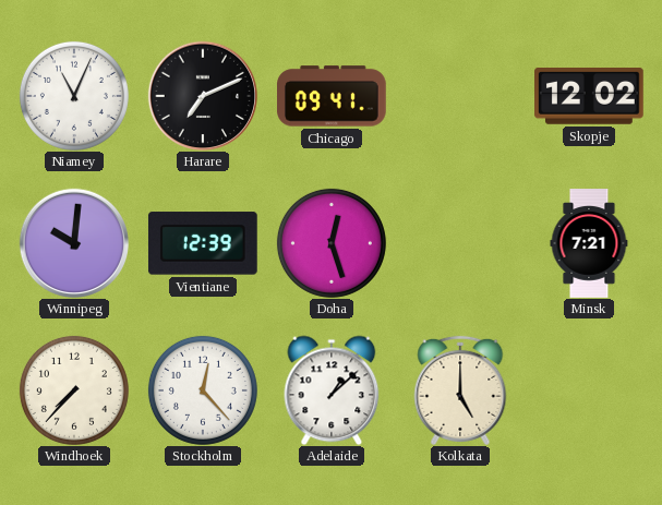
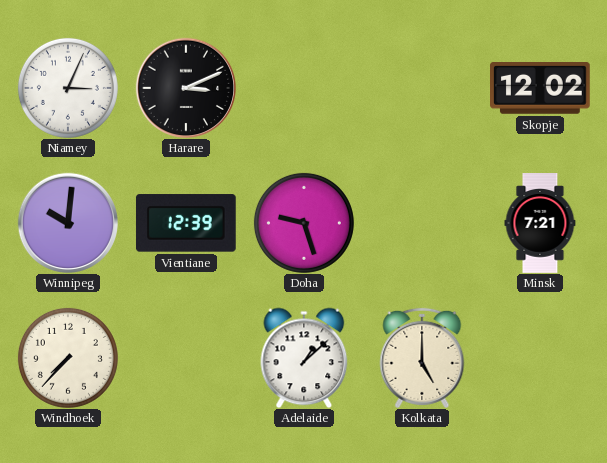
Niamey: 11:04 -> 3:04
Harare: 7:11 -> 3:11
Chicago: 09:41 -> none
Doha: 12:27 -> 9:27
Stockholm: 12:23 -> none
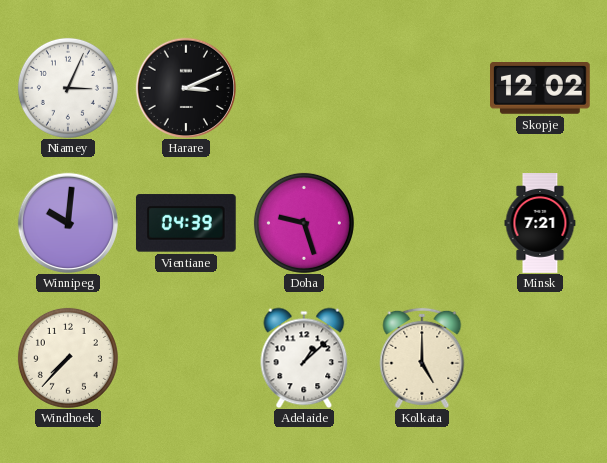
Vientiane: 12:39 -> 04:39
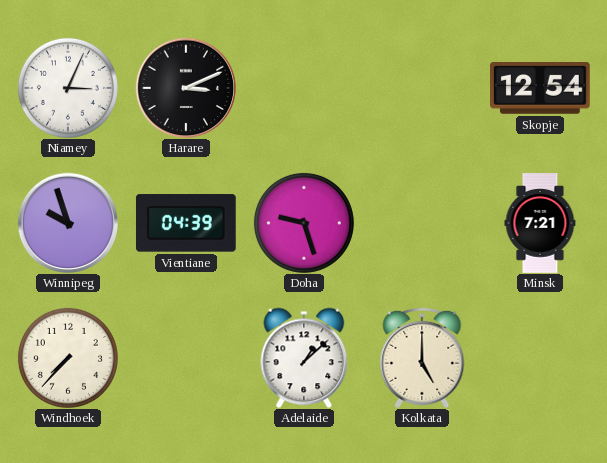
Skopje: 12:02 -> 12:54
Winnipeg: 10:01 -> 9:57
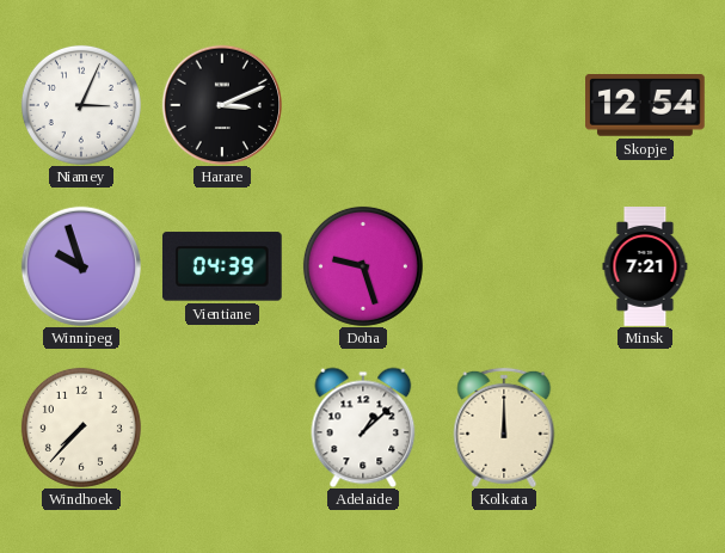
Kolkata: 5:00 -> 12:00
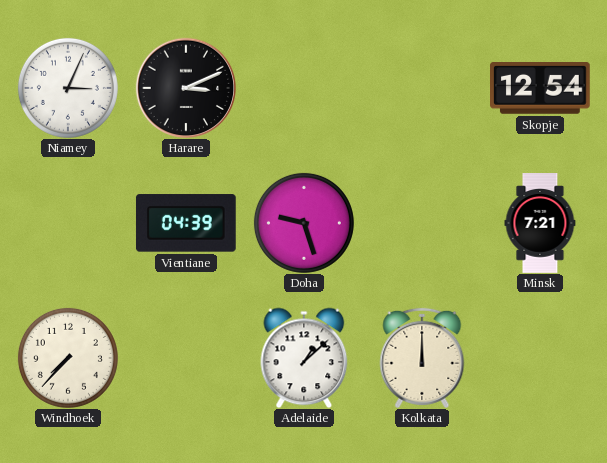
Winnipeg: 9:57 -> none
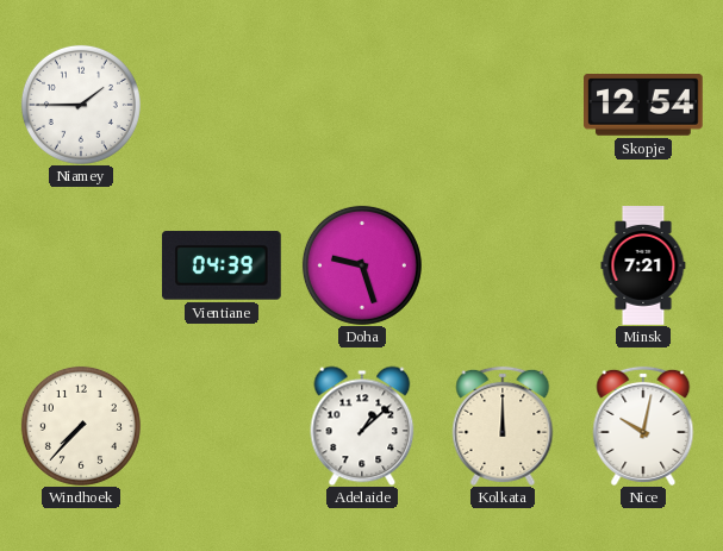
Niamey: 3:04 -> 1:45
Harare: 3:11 -> none
Nice: none -> 10:02
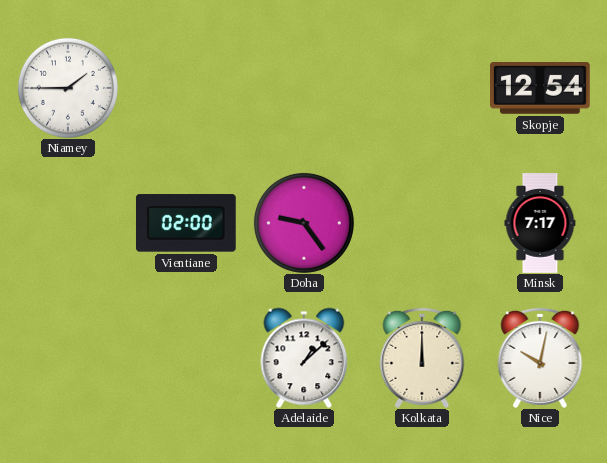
Vientiane: 04:39 -> 02:00
Doha: 9:27 -> 9:24
Minsk: 7:21 -> 7:17
Windhoek: 7:37 -> none
